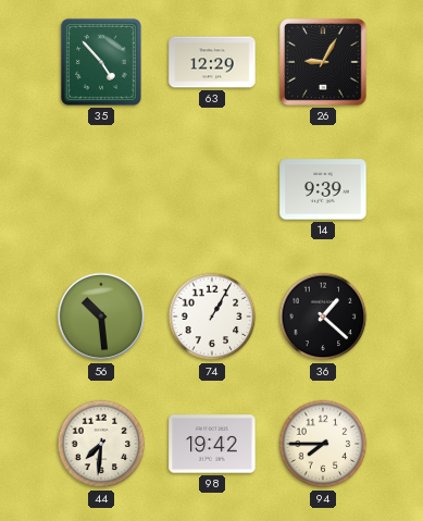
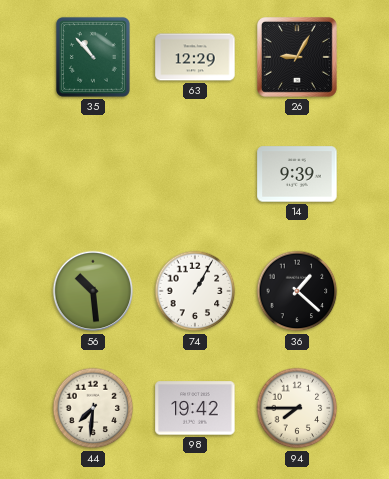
35: 4:53 -> 10:53
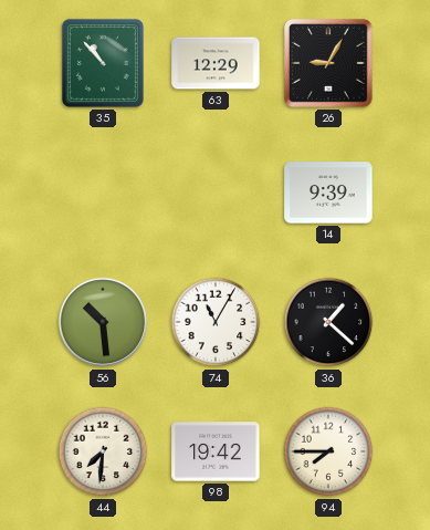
74: 1:05 -> 11:05
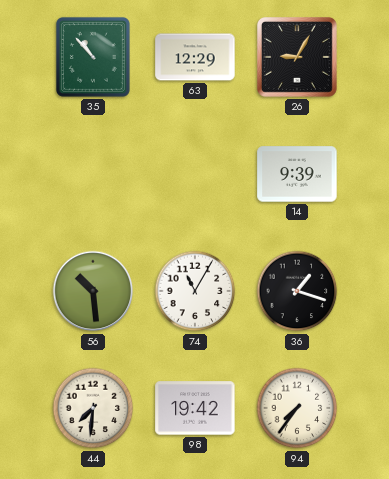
36: 1:22 -> 1:18
94: 7:45 -> 7:36
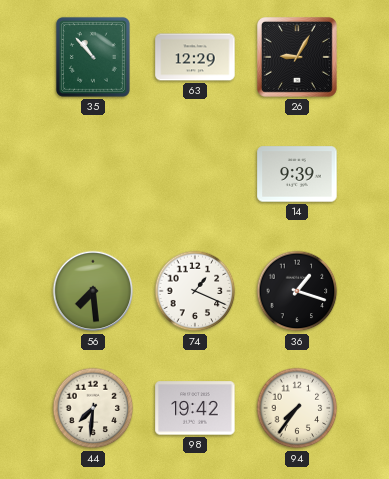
56: 10:29 -> 7:29
74: 11:05 -> 1:19
